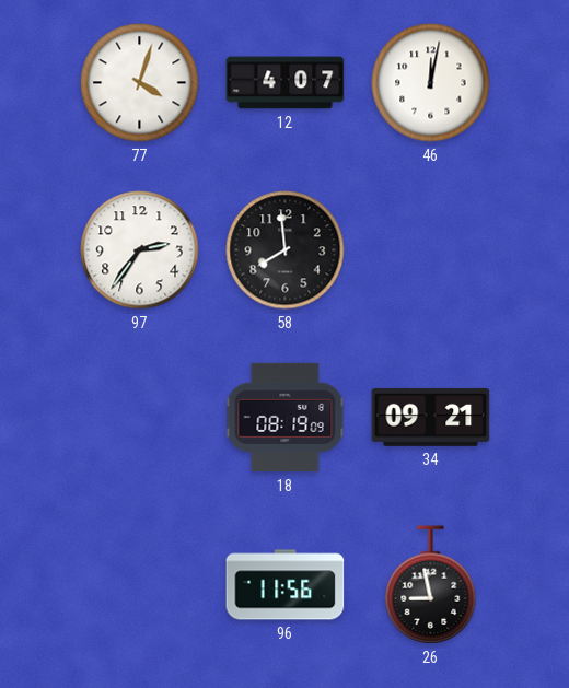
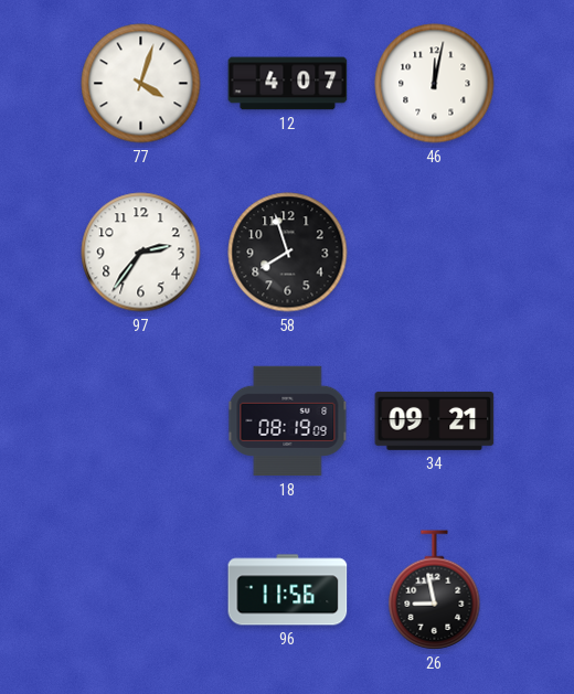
58: 7:59 -> 7:57
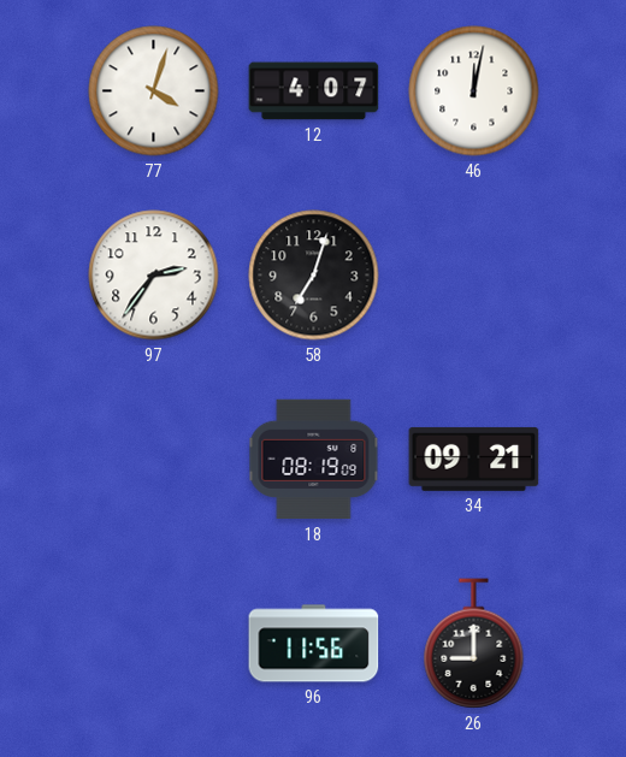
58: 7:57 -> 7:03
26: 8:58 -> 9:00
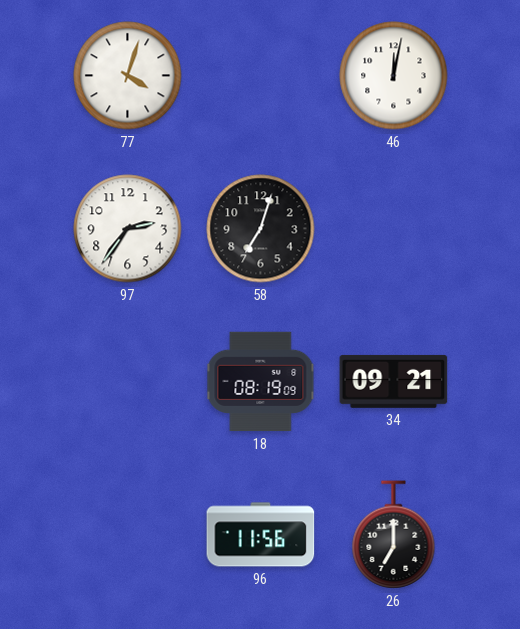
12: 4:07 -> none
26: 9:00 -> 7:00
